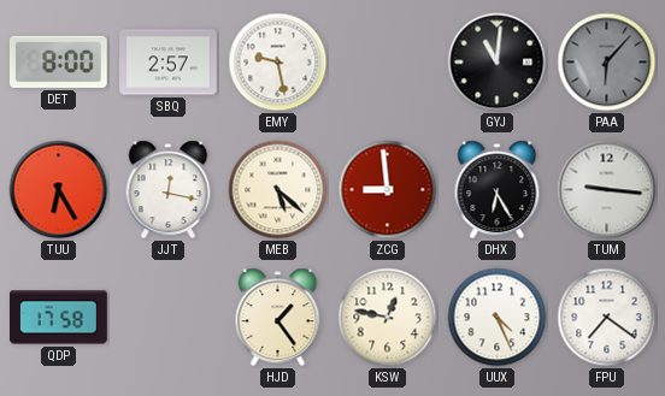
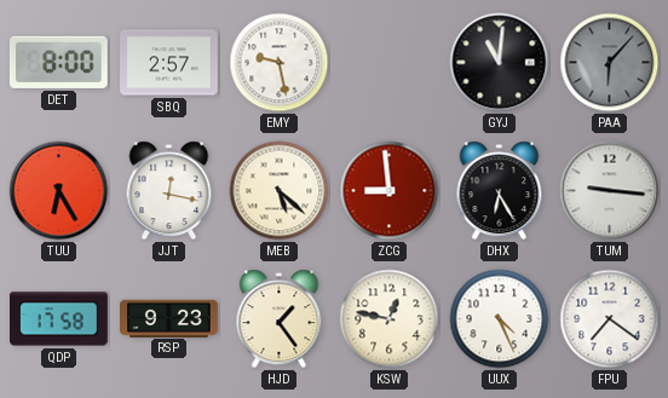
RSP: none -> 9:23
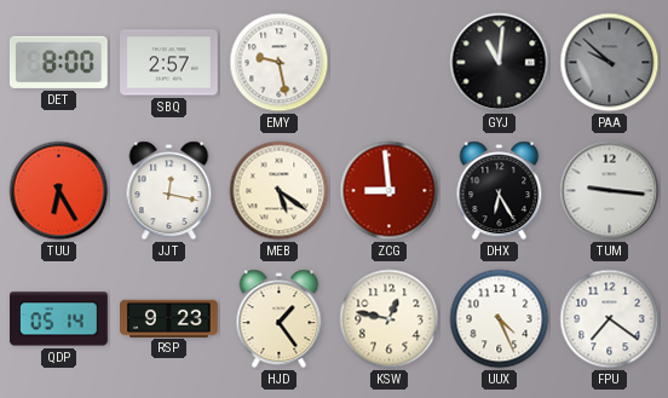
PAA: 6:07 -> 9:52
MEB: 5:22 -> 5:21
QDP: 17:58 -> 05:14
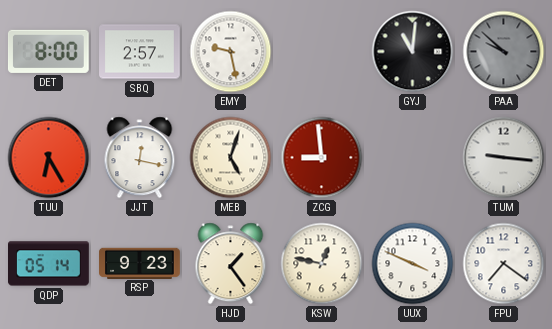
MEB: 5:21 -> 5:03
DHX: 6:25 -> none
UUX: 4:26 -> 3:49
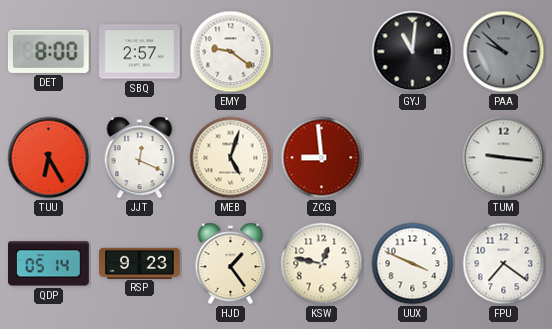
EMY: 9:28 -> 9:21
JJT: 12:17 -> 12:19
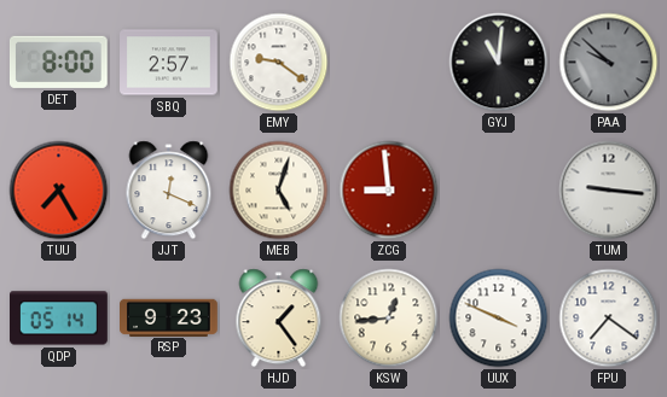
TUU: 6:25 -> 7:25
KSW: 12:47 -> 12:44
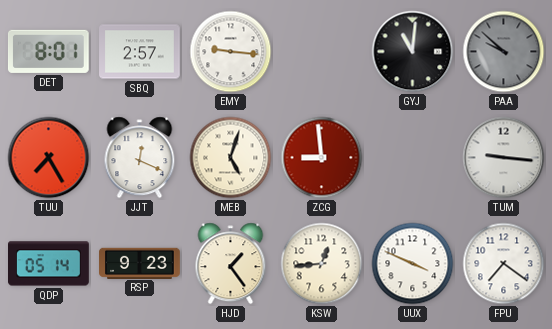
DET: 8:00 -> 8:01
EMY: 9:21 -> 9:16
